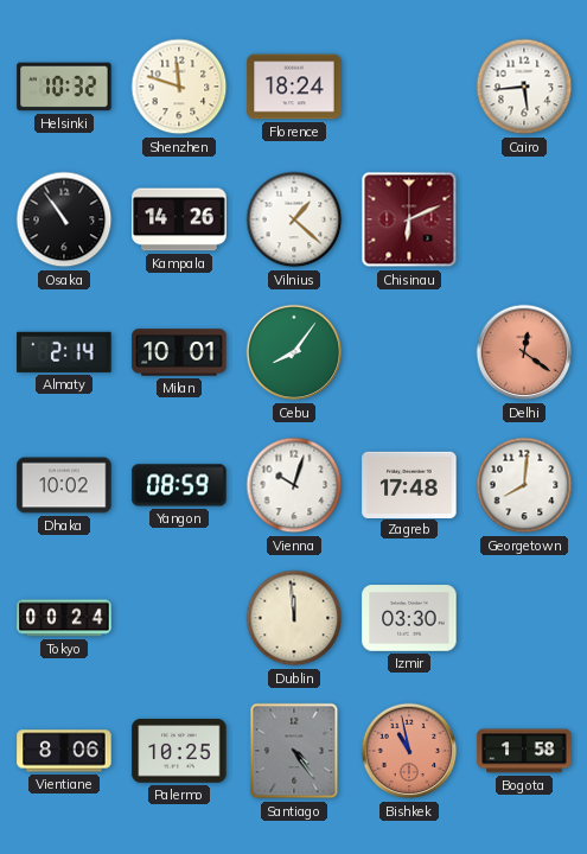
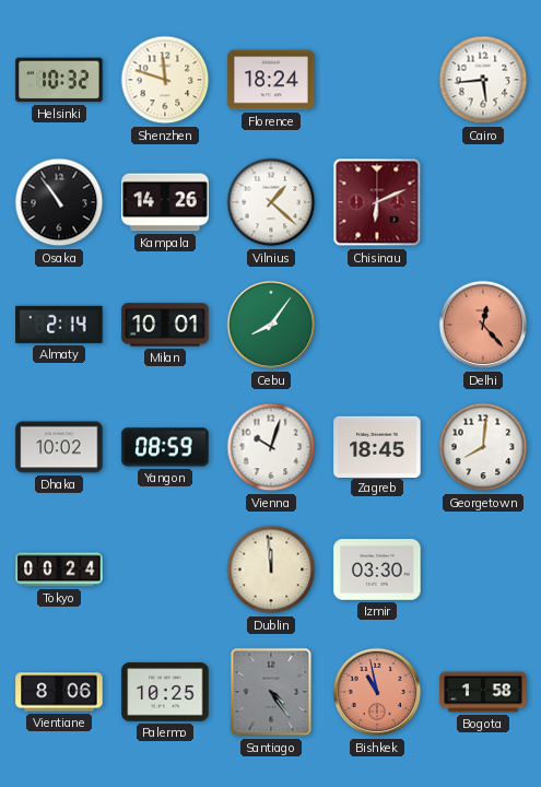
Delhi: 12:21 -> 12:23
Zagreb: 17:48 -> 18:45
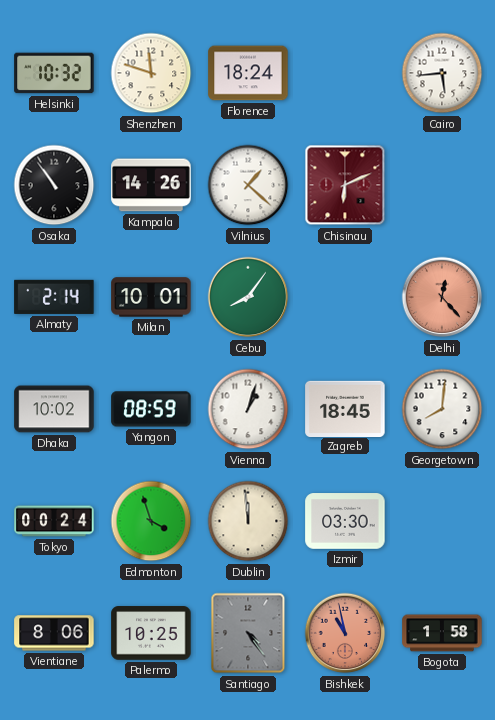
Vienna: 10:03 -> 1:03
Edmonton: none -> 3:57
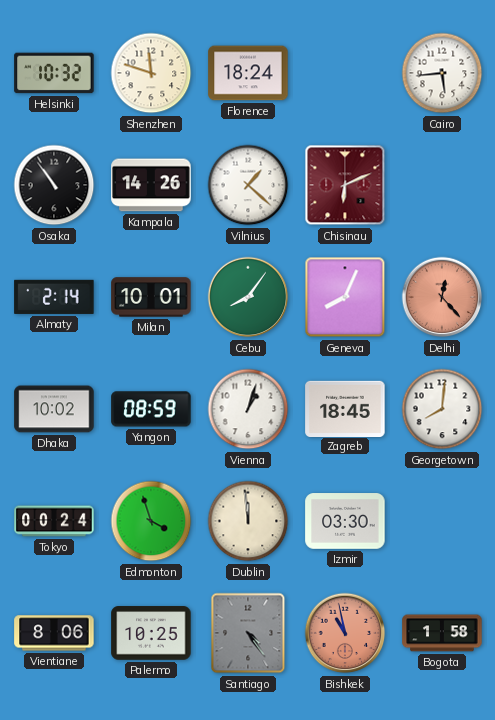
Geneva: none -> 8:04
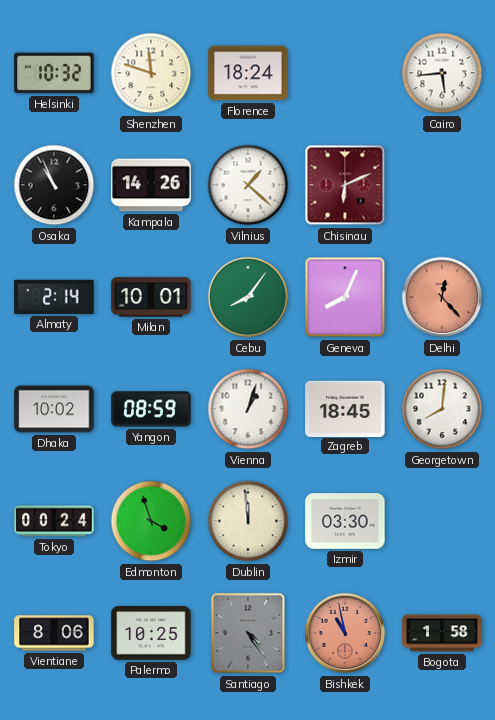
Osaka: 10:54 -> 10:56
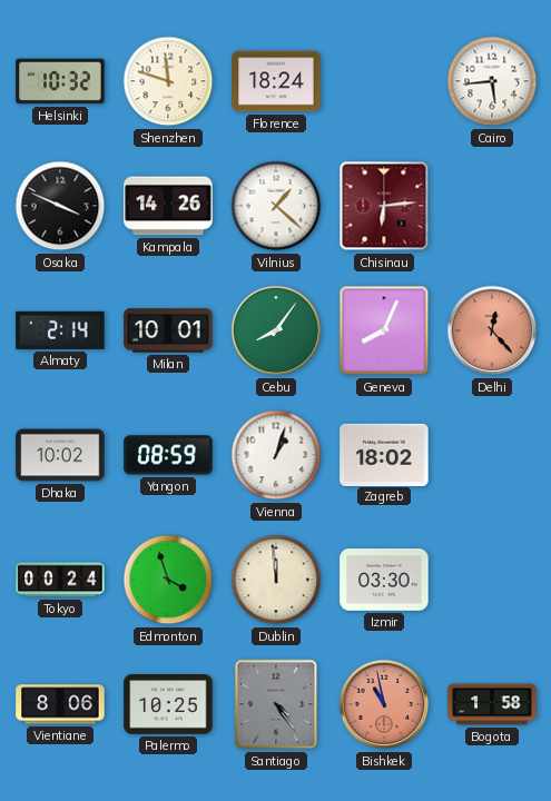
Osaka: 10:56 -> 3:49
Chisinau: 6:11 -> 6:14
Zagreb: 18:45 -> 18:02
Georgetown: 8:01 -> none
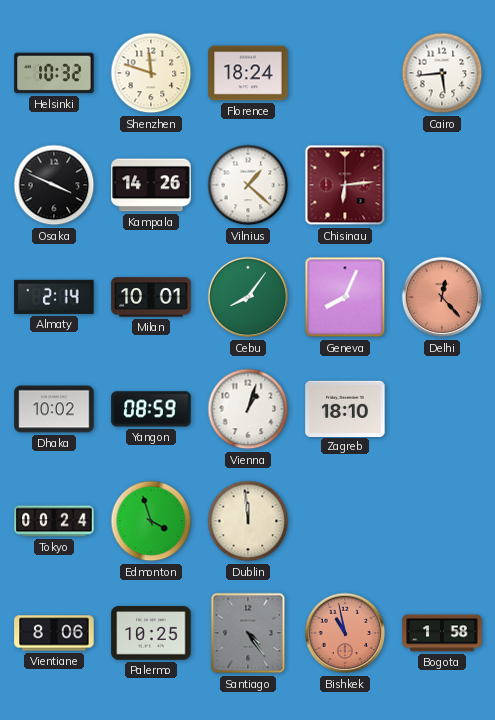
Zagreb: 18:02 -> 18:10
Izmir: 03:30 -> none
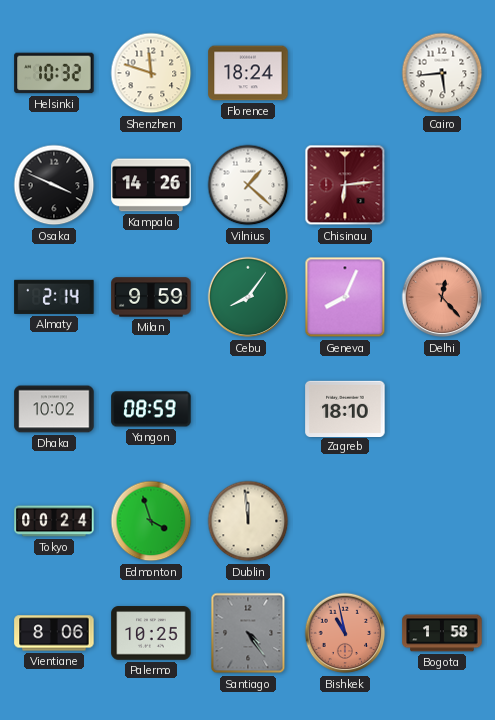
Milan: 10:01 -> 9:59
Vienna: 1:03 -> none
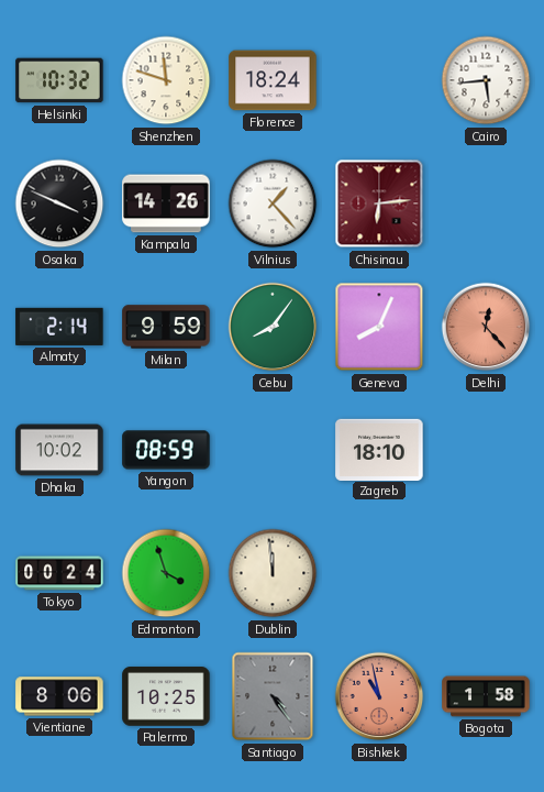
Vilnius: 1:22 -> 1:23
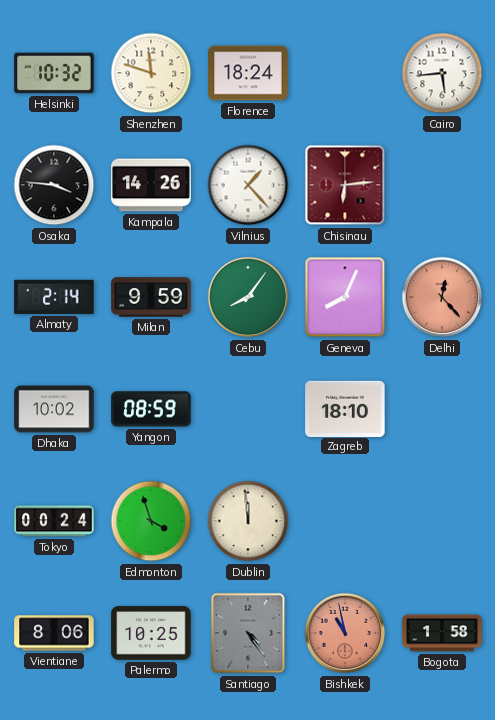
Osaka: 3:49 -> 3:46
